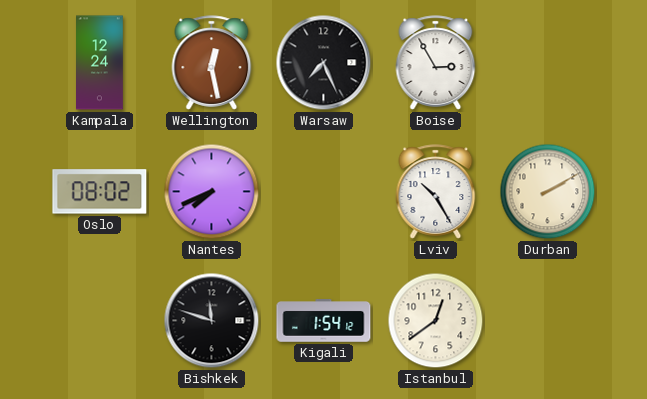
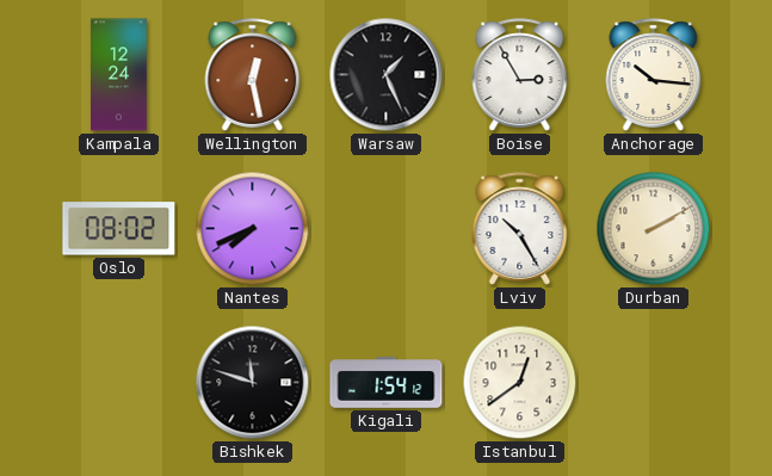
Warsaw: 7:26 -> 1:26
Anchorage: none -> 10:16
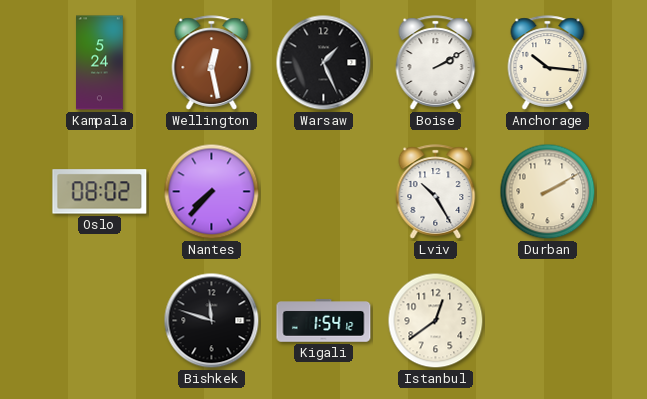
Kampala: 12:24 -> 5:24
Boise: 2:55 -> 2:10
Nantes: 7:41 -> 7:37
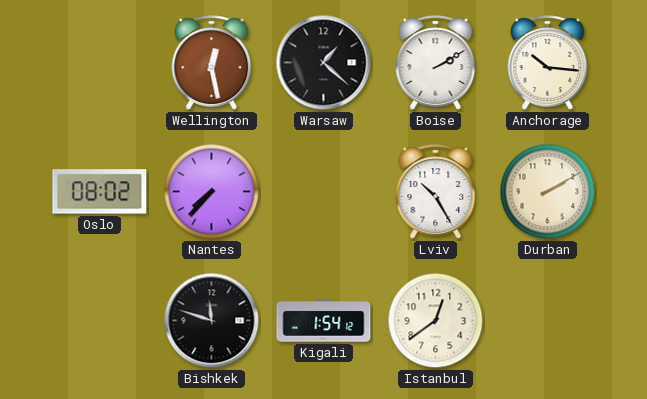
Kampala: 5:24 -> none
Warsaw: 1:26 -> 1:22
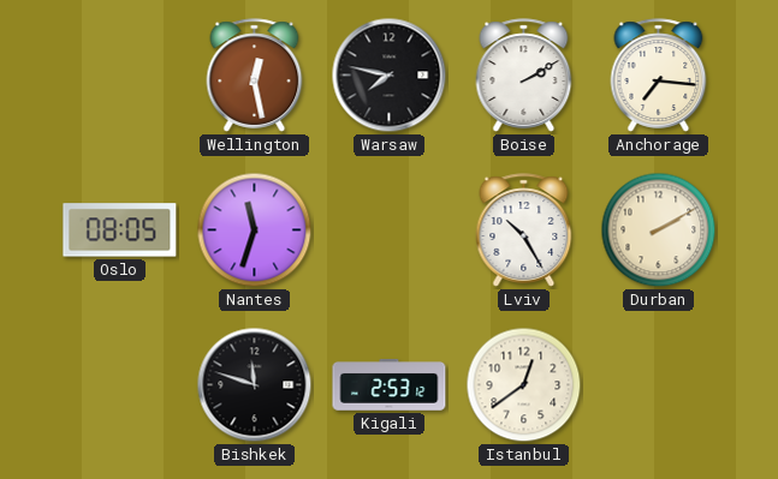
Warsaw: 1:22 -> 7:47
Anchorage: 10:16 -> 7:16
Oslo: 08:02 -> 08:05
Nantes: 7:37 -> 11:33
Kigali: 1:54 -> 2:53
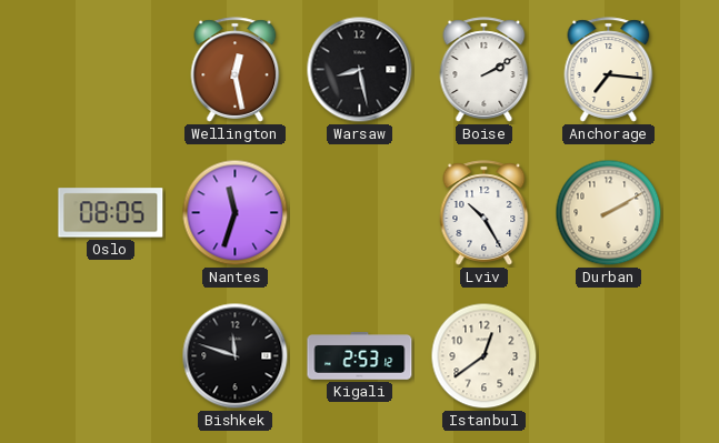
Warsaw: 7:47 -> 8:28
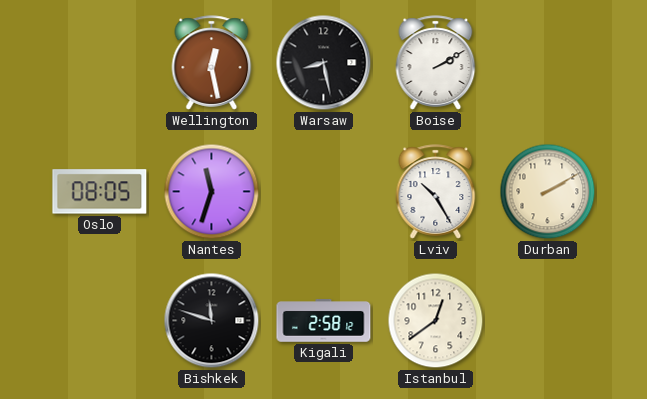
Anchorage: 7:16 -> none
Kigali: 2:53 -> 2:58
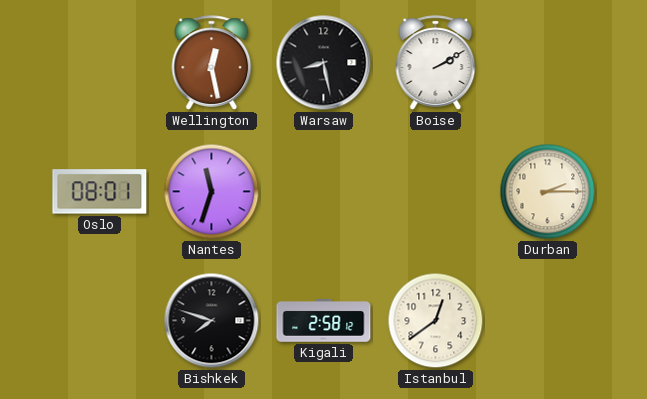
Oslo: 08:05 -> 08:01
Lviv: 10:25 -> none
Durban: 2:10 -> 2:15
Bishkek: 11:48 -> 7:48
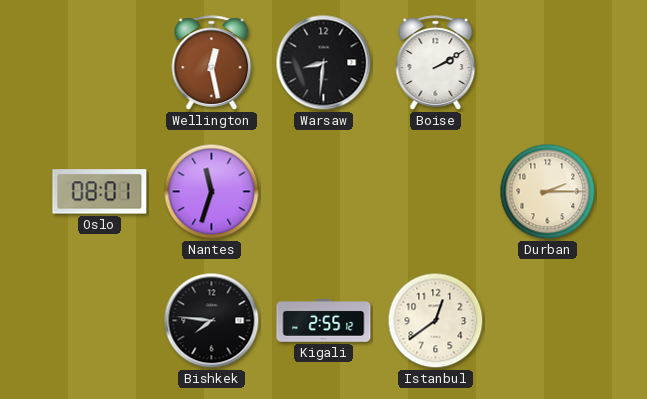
Warsaw: 8:28 -> 8:31
Bishkek: 7:48 -> 7:46
Kigali: 2:58 -> 2:55
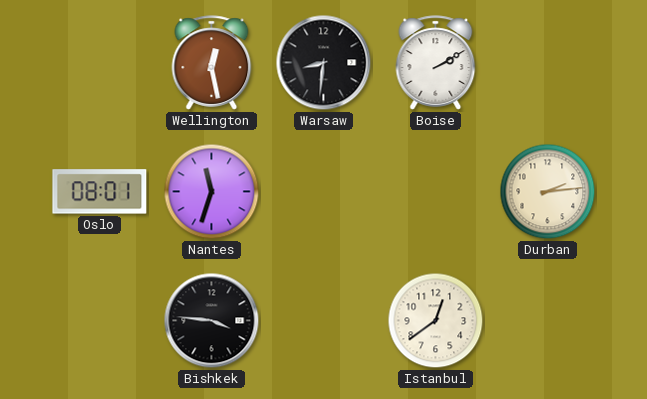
Durban: 2:15 -> 2:14
Bishkek: 7:46 -> 3:46
Kigali: 2:55 -> none
